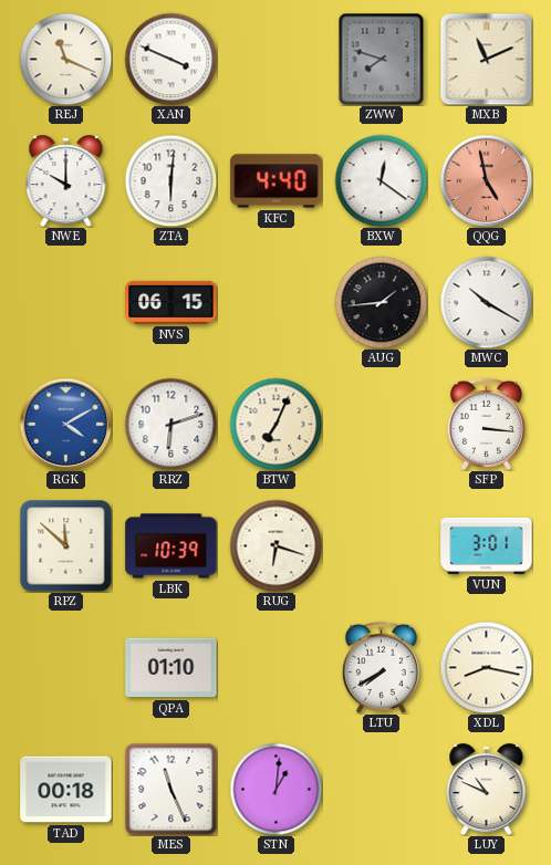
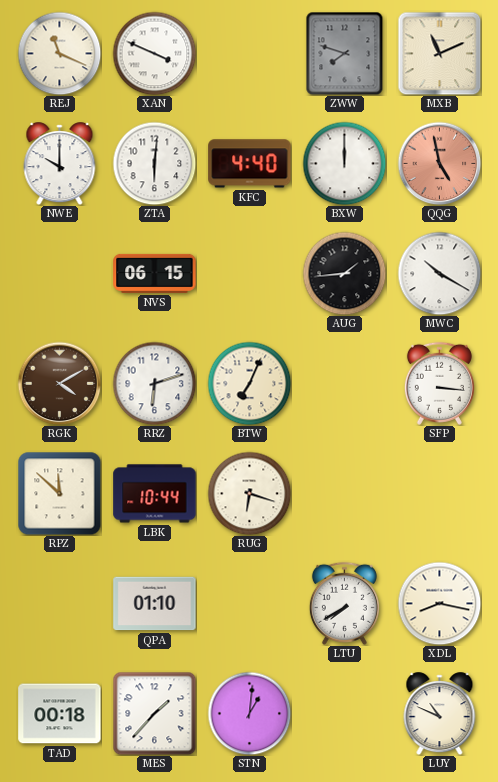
BXW: 12:21 -> 12:00
RGK dial: blue -> brown
LBK: 10:39 -> 10:44
VUN: 3:01 -> none
MES: 11:26 -> 1:37
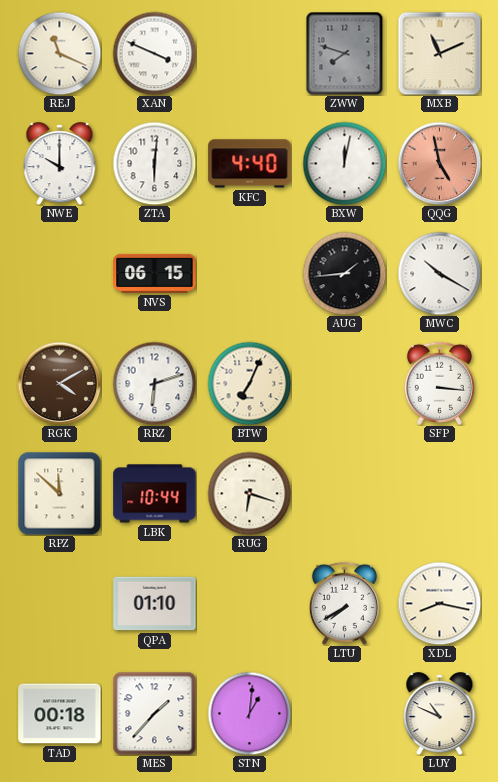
BXW: 12:00 -> 12:02
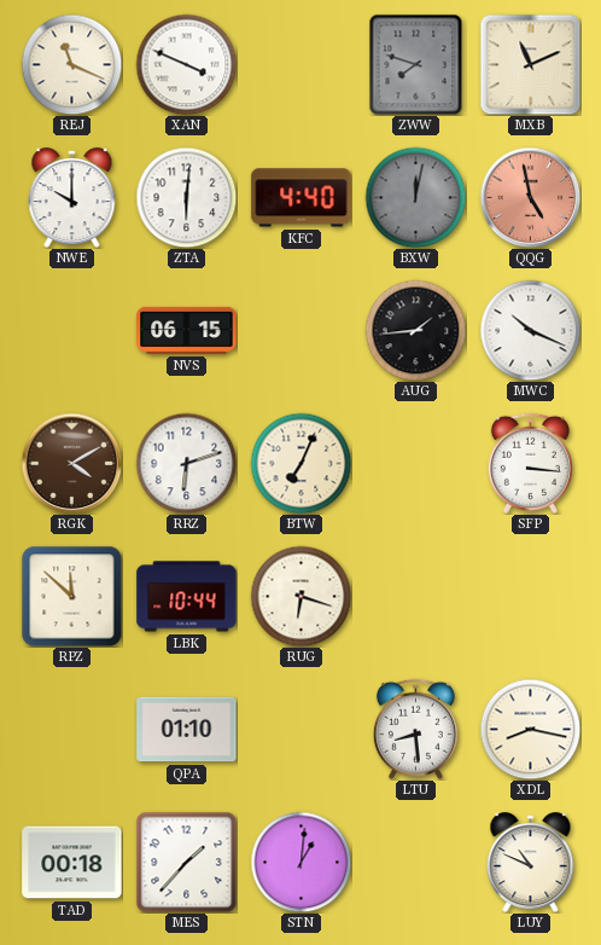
BXW dial: white -> grey
MWC: 10:20 -> 10:19
LTU: 7:40 -> 8:29
